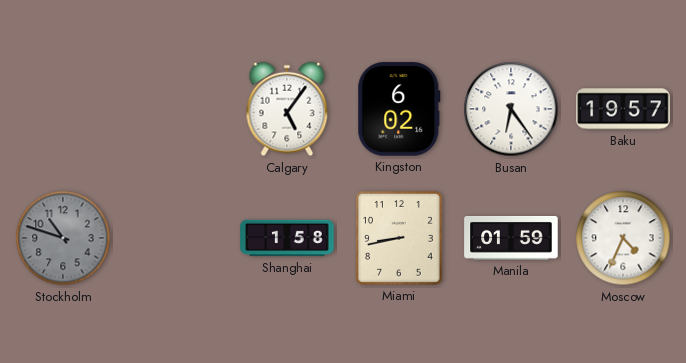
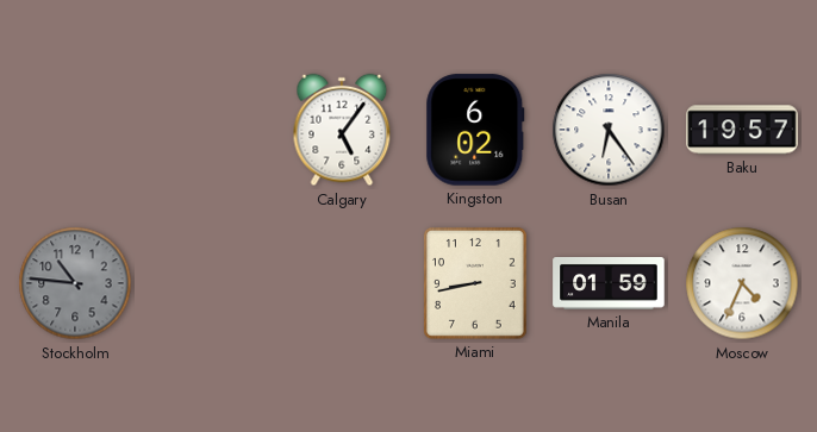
Stockholm: 10:48 -> 10:46
Shanghai: 1:58 -> none
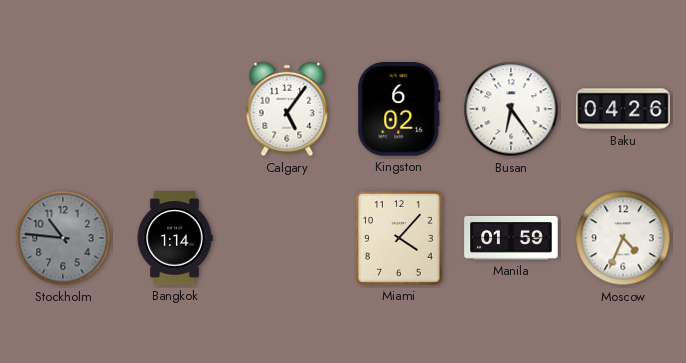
Baku: 19:57 -> 04:26
Bangkok: none -> 1:14
Miami: 8:43 -> 4:07
